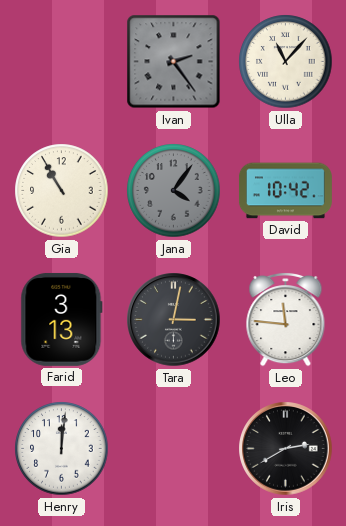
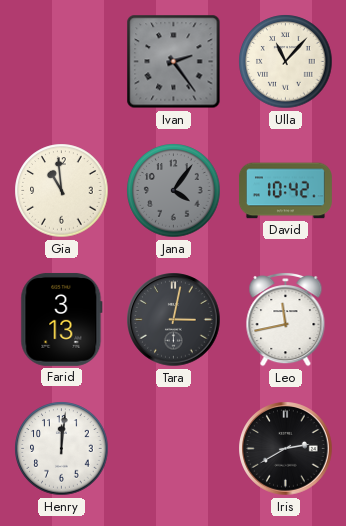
Gia: 10:55 -> 10:59
Leo: 11:46 -> 11:43
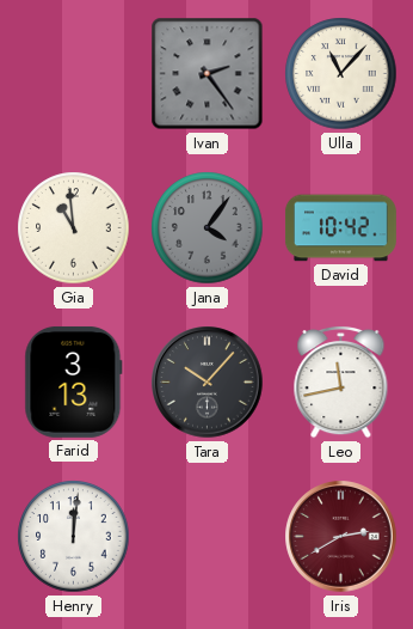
Tara: 3:02 -> 10:07
Iris dial: black -> burgundy
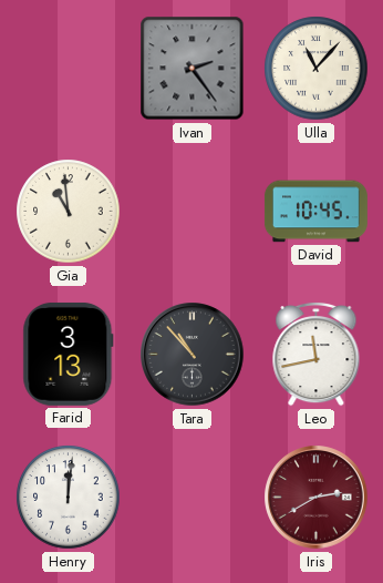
Jana: 4:06 -> none
David: 10:42 -> 10:45
Tara: 10:07 -> 10:53
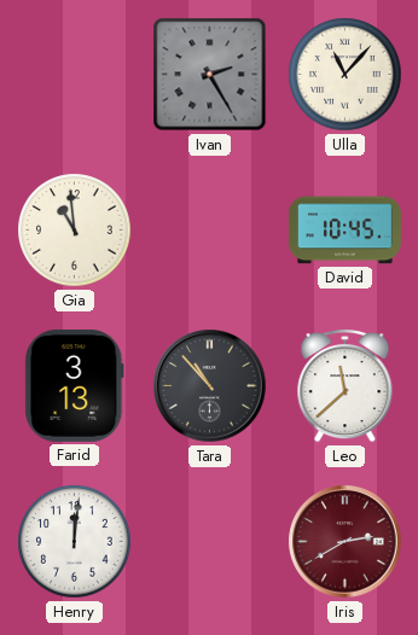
Ivan: 2:24 -> 2:25
Leo: 11:43 -> 11:38
